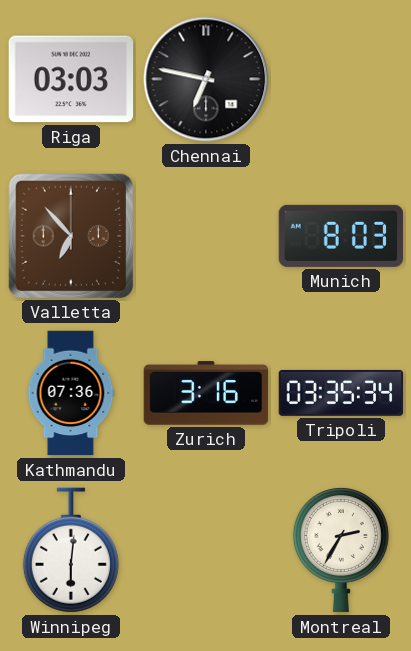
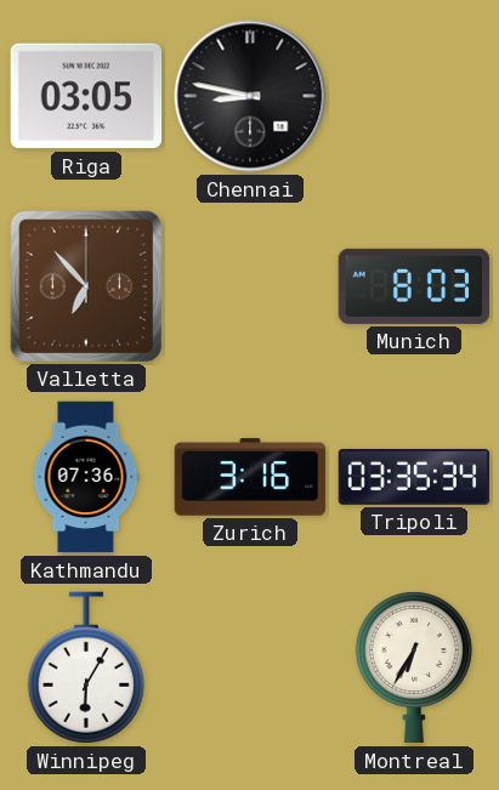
Riga: 03:03 -> 03:05
Chennai: 6:47 -> 8:47
Winnipeg: 6:01 -> 6:05
Montreal: 2:35 -> 6:35
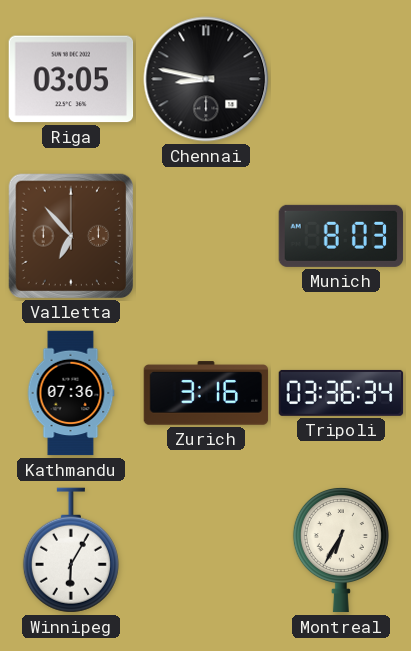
Tripoli: 03:35 -> 03:36
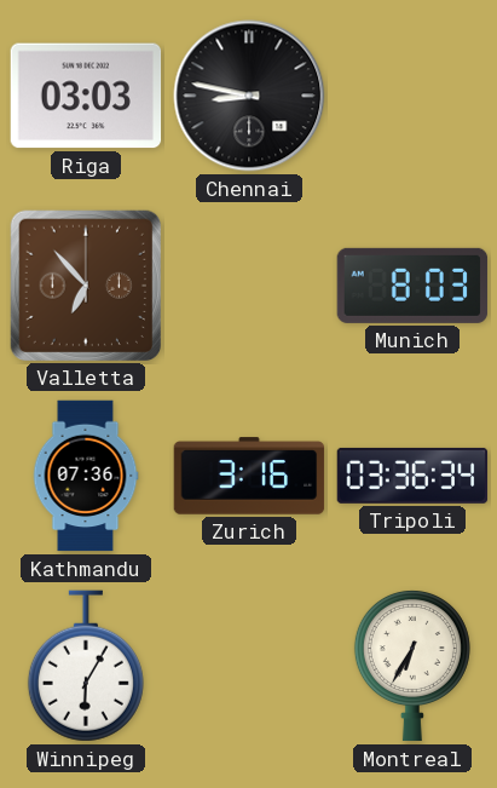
Riga: 03:05 -> 03:03
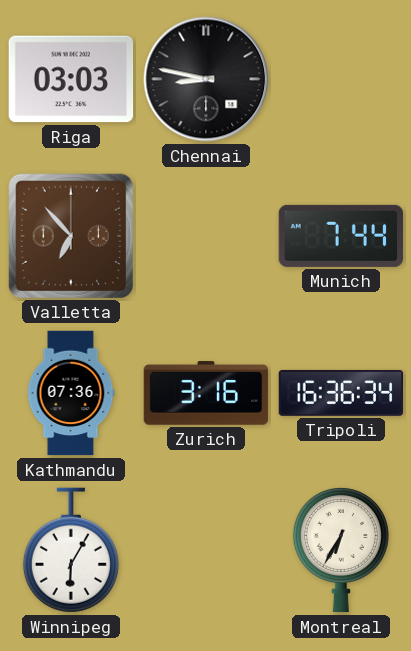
Munich: 8:03 -> 7:44
Tripoli: 03:36 -> 16:36
